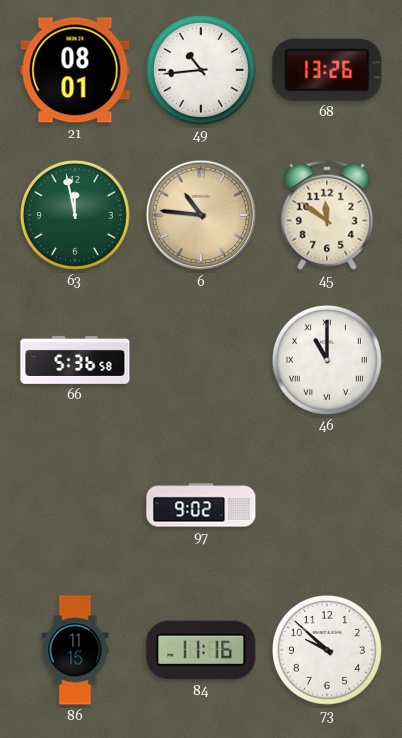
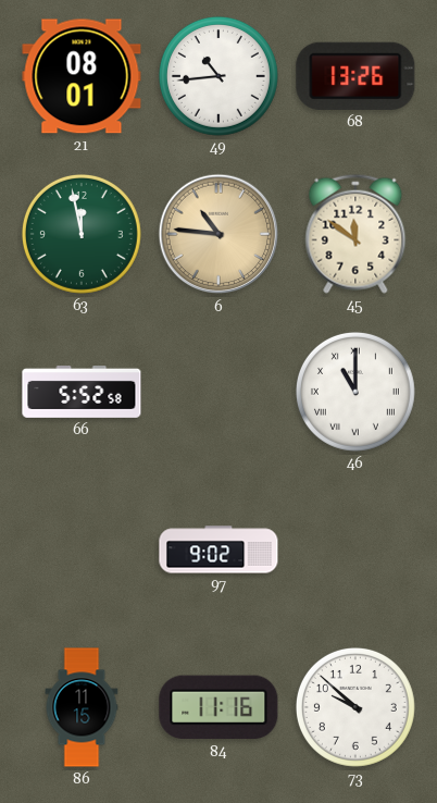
66: 5:36 -> 5:52
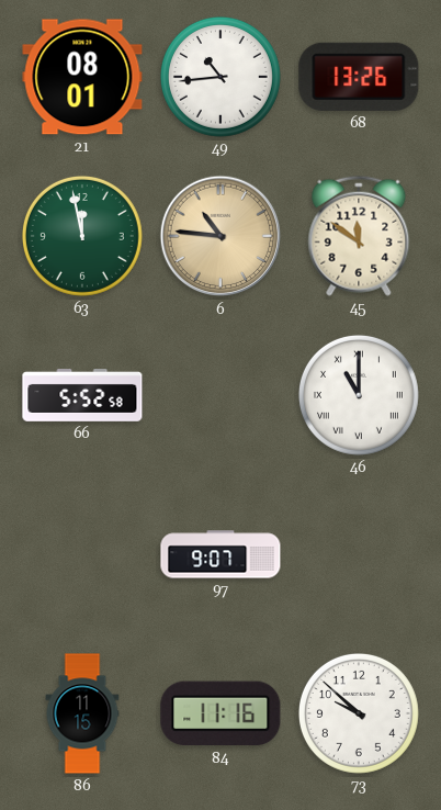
97: 9:02 -> 9:07
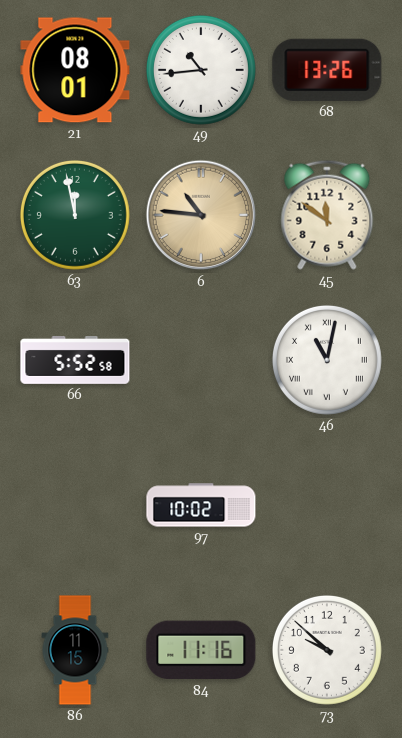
46: 11:00 -> 11:02
97: 9:07 -> 10:02
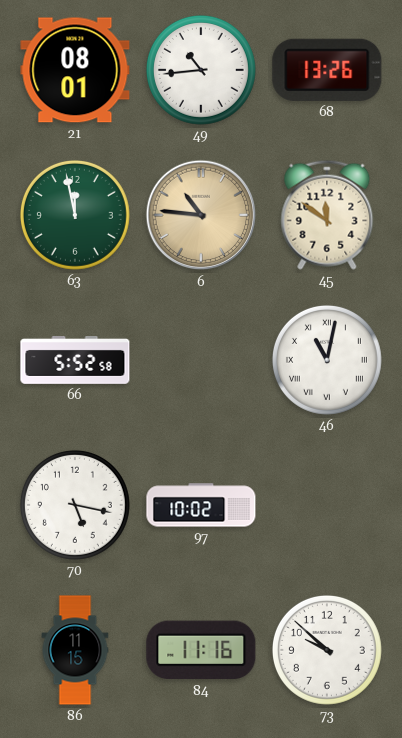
70: none -> 5:17
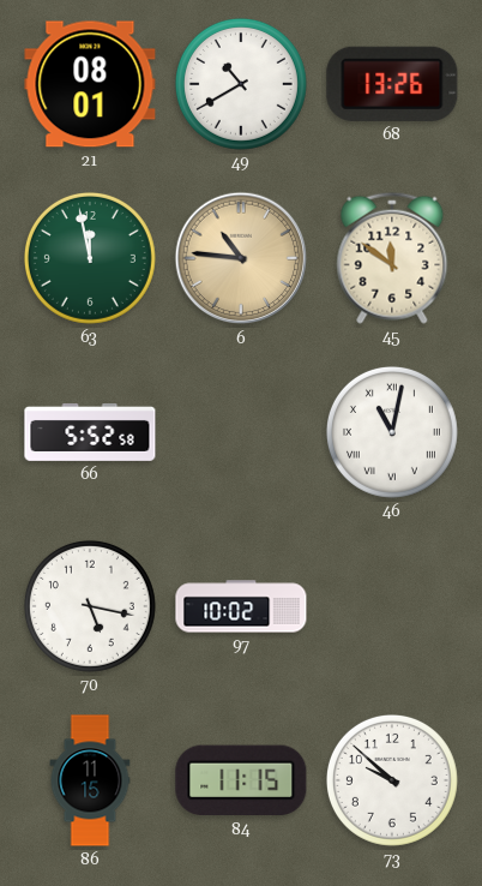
49: 10:44 -> 10:40
84: 11:16 -> 11:15
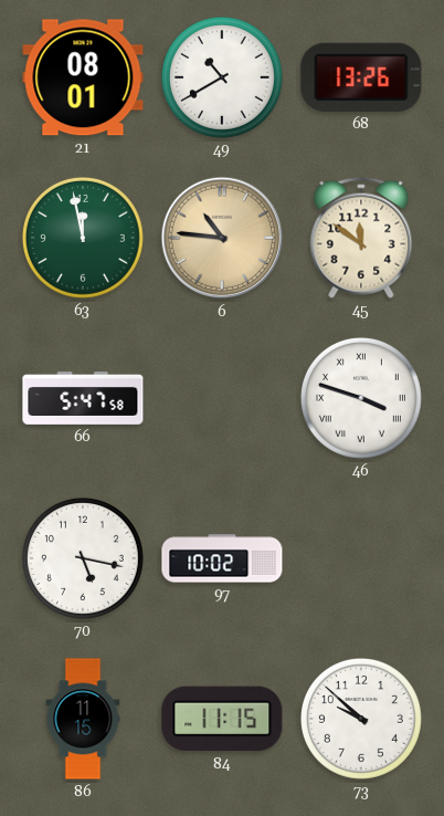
66: 5:52 -> 5:47
46: 11:02 -> 3:48
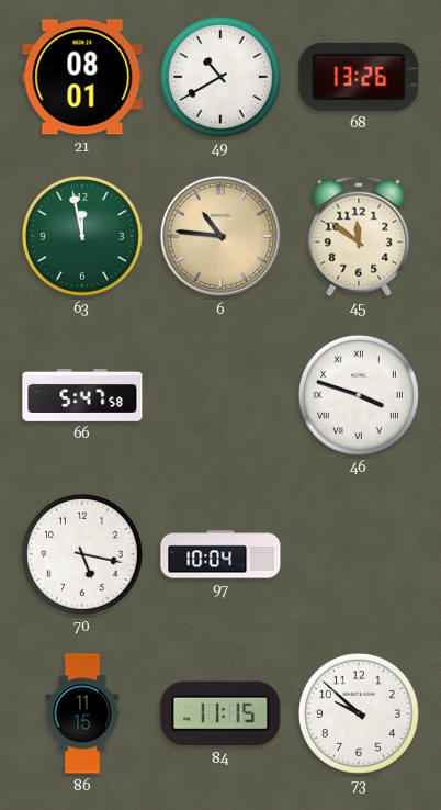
97: 10:02 -> 10:04
